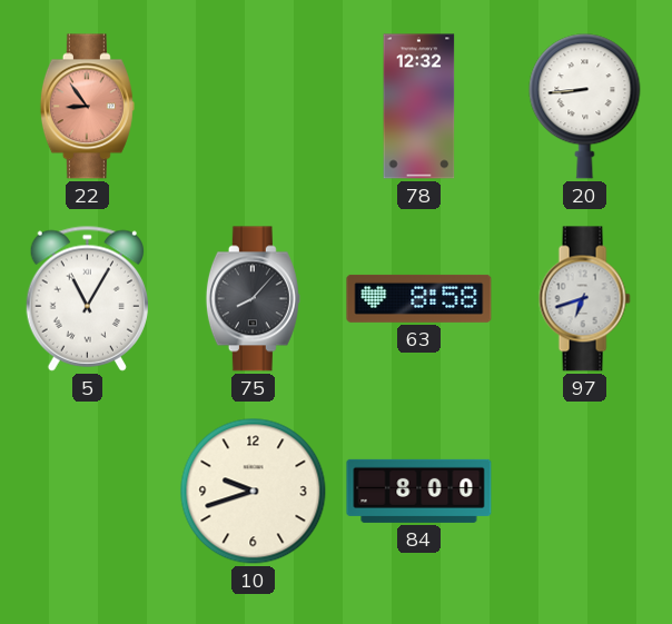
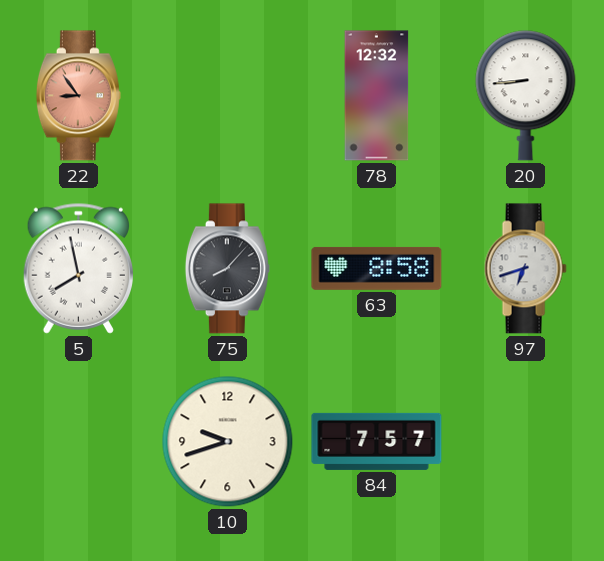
5: 11:05 -> 7:58
84: 8:00 -> 7:57
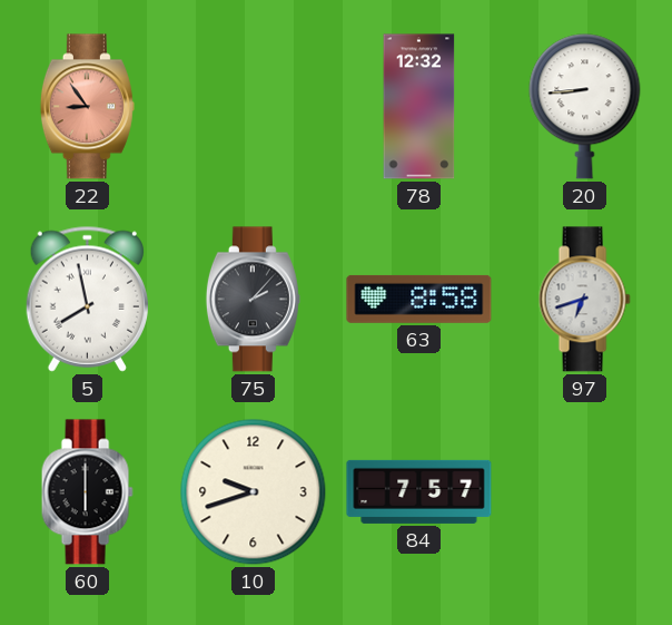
75: 8:07 -> 2:07
60: none -> 6:00
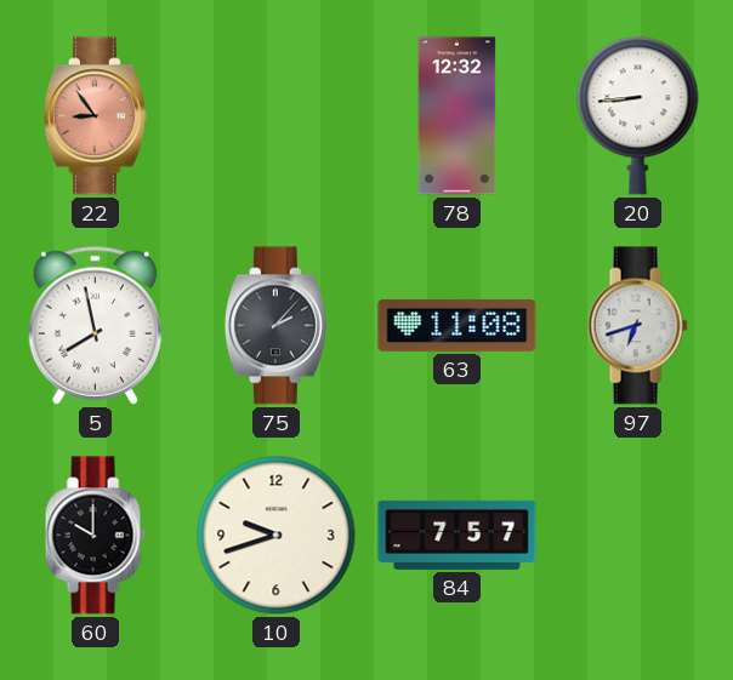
63: 8:58 -> 11:08
60: 6:00 -> 10:00
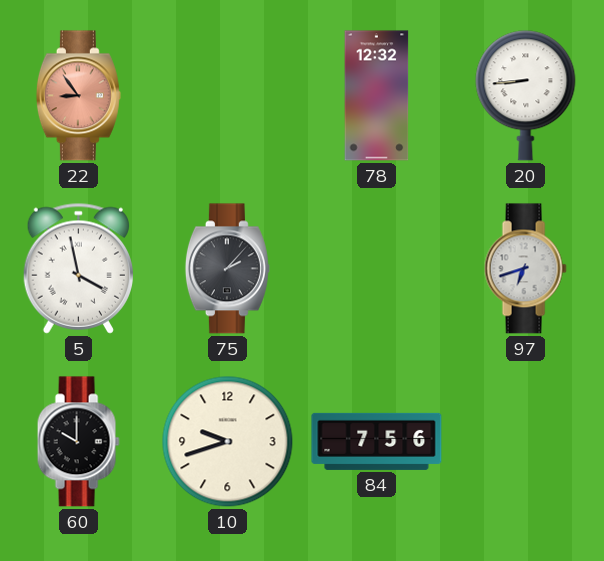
5: 7:58 -> 3:58
63: 11:08 -> none
84: 7:57 -> 7:56
